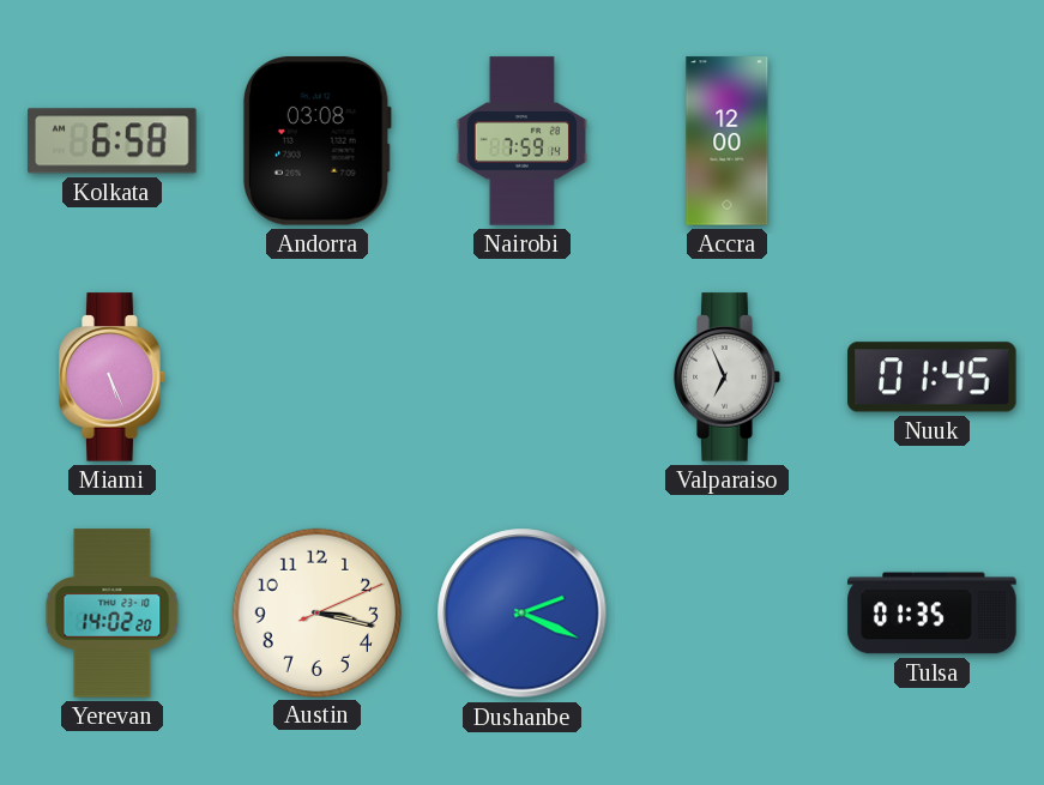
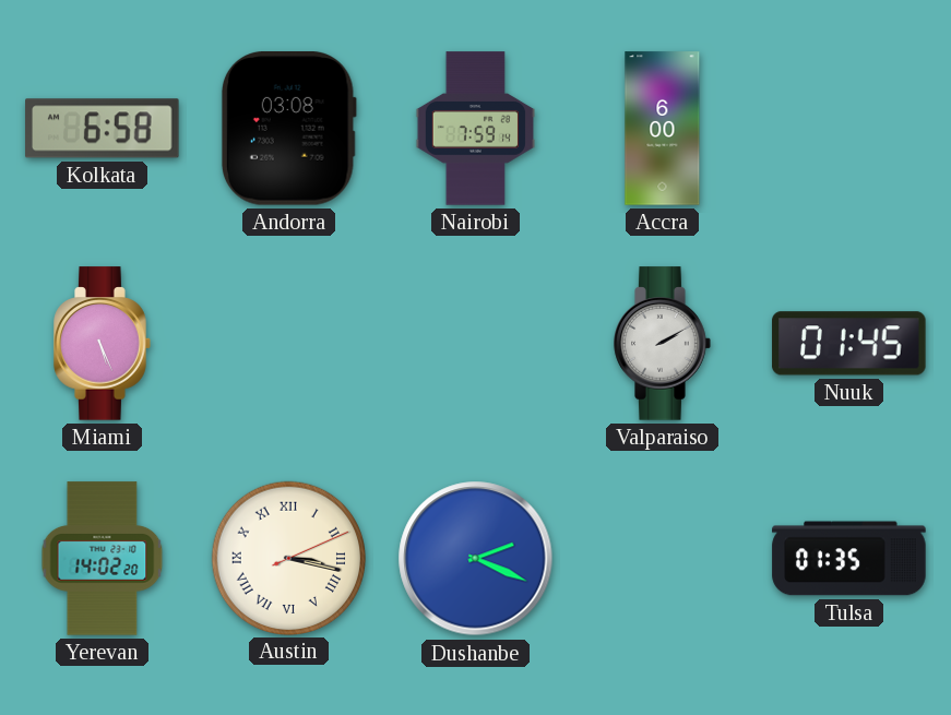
Accra: 12:00 -> 6:00
Valparaiso: 6:56 -> 2:10
Austin numerals: Arabic -> Roman
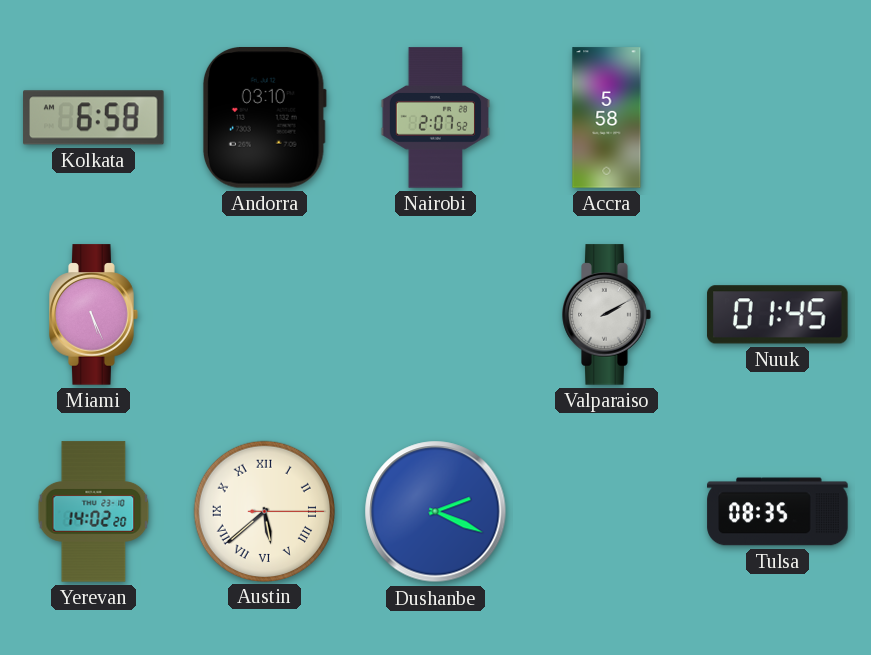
Andorra: 03:08 -> 03:10
Nairobi: 7:59 -> 2:07
Accra: 6:00 -> 5:58
Austin: 3:17 -> 5:38
Tulsa: 01:35 -> 08:35
